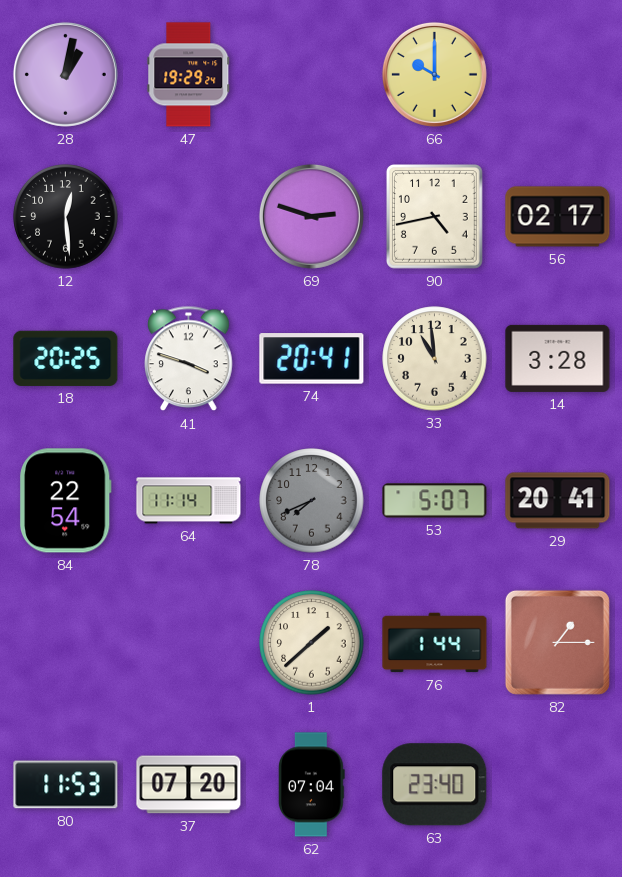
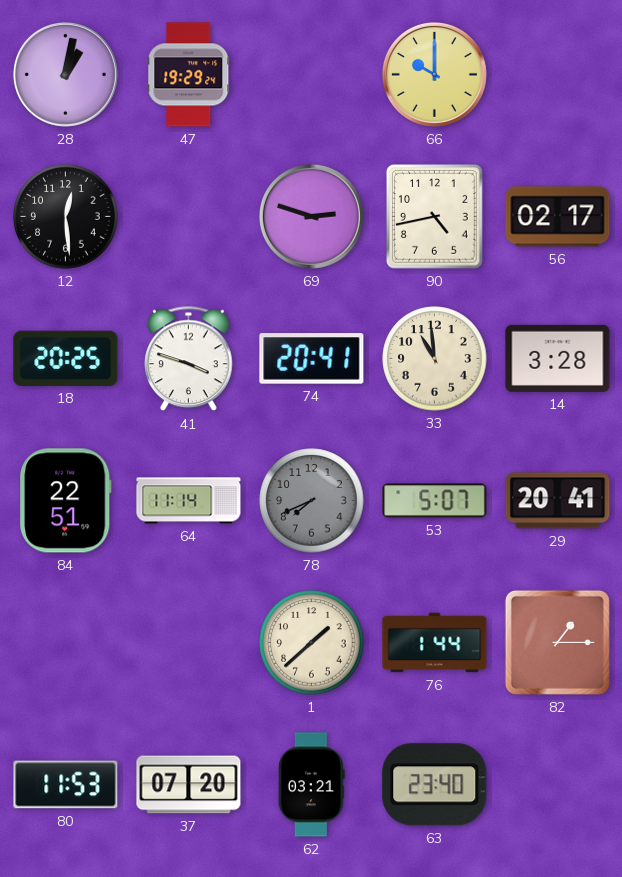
84: 22:54 -> 22:51
62: 07:04 -> 03:21
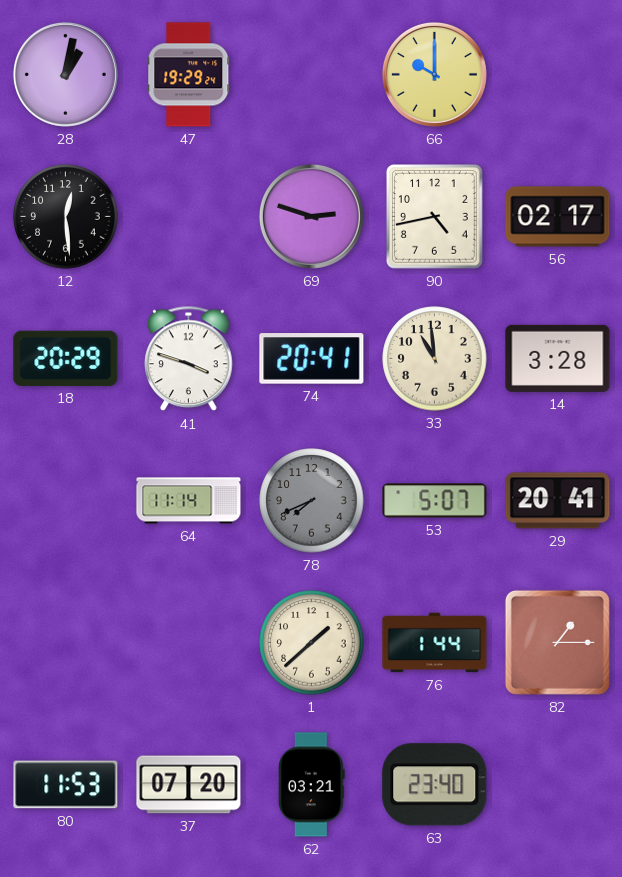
18: 20:25 -> 20:29
84: 22:51 -> none
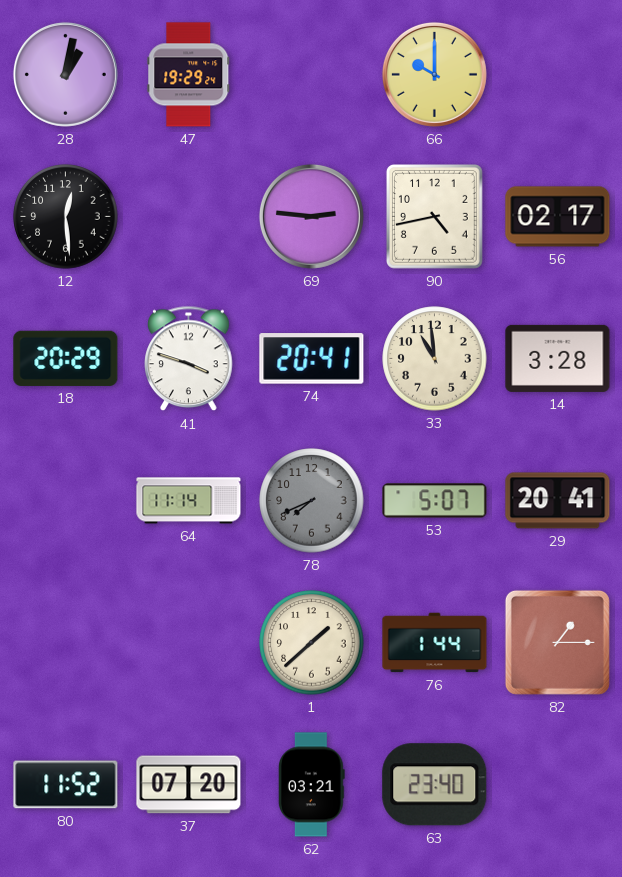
69: 2:48 -> 2:46
80: 11:53 -> 11:52
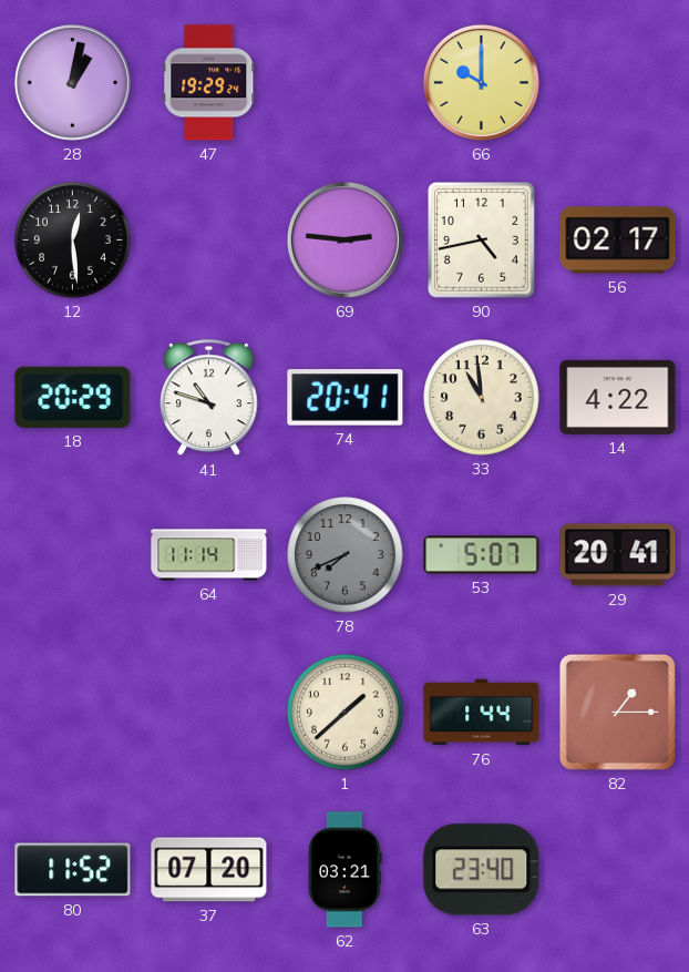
41: 3:48 -> 10:48
14: 3:28 -> 4:22
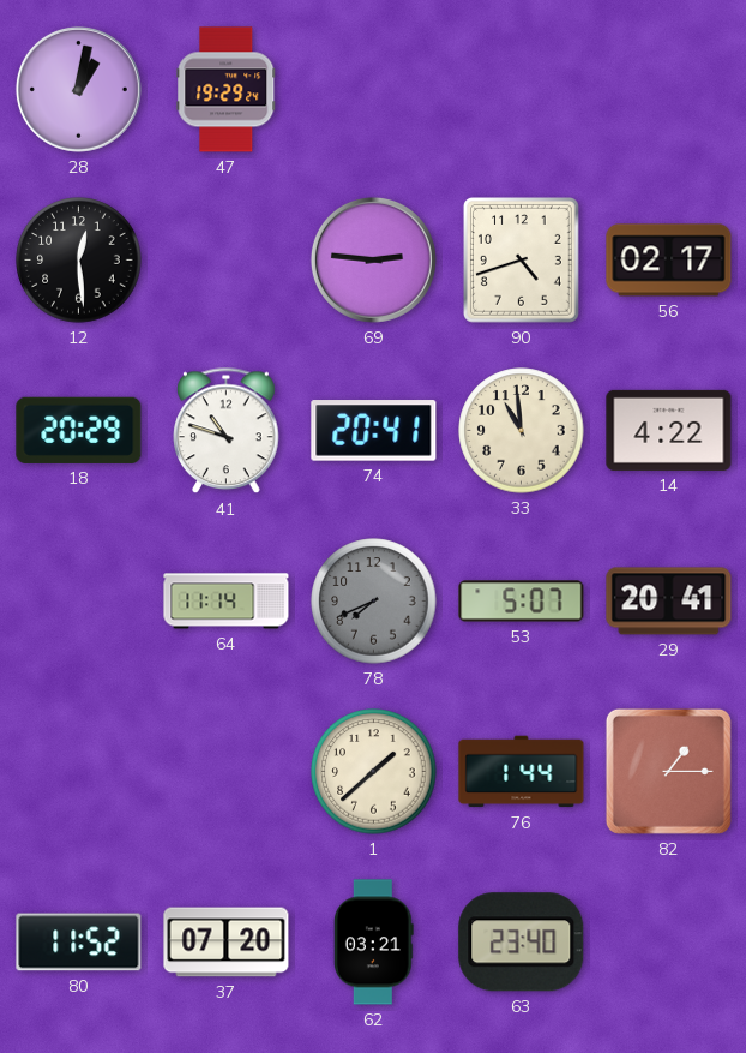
66: 10:00 -> none
90: 4:43 -> 4:42
